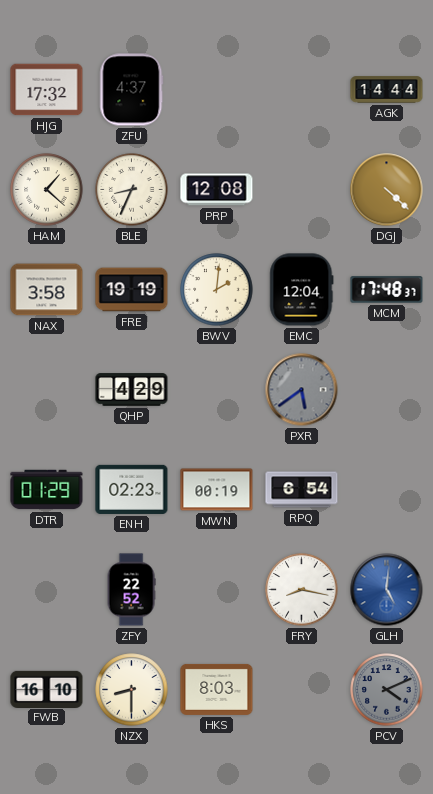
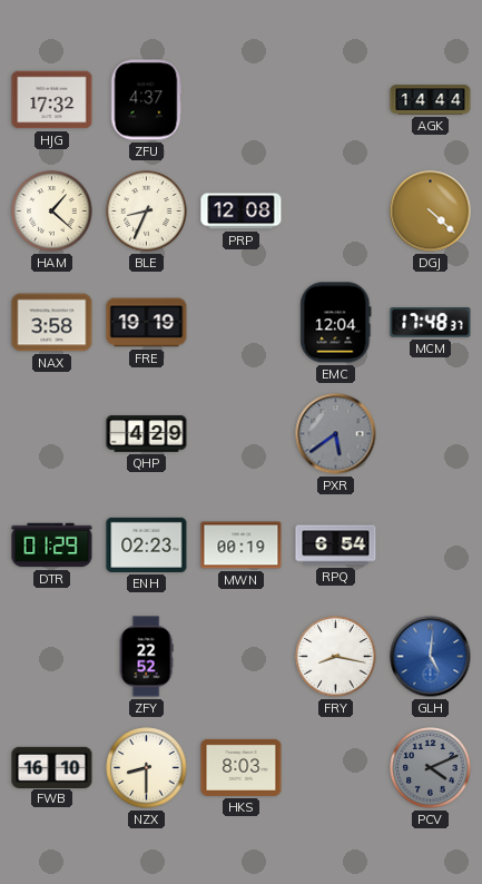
BWV: 2:01 -> none
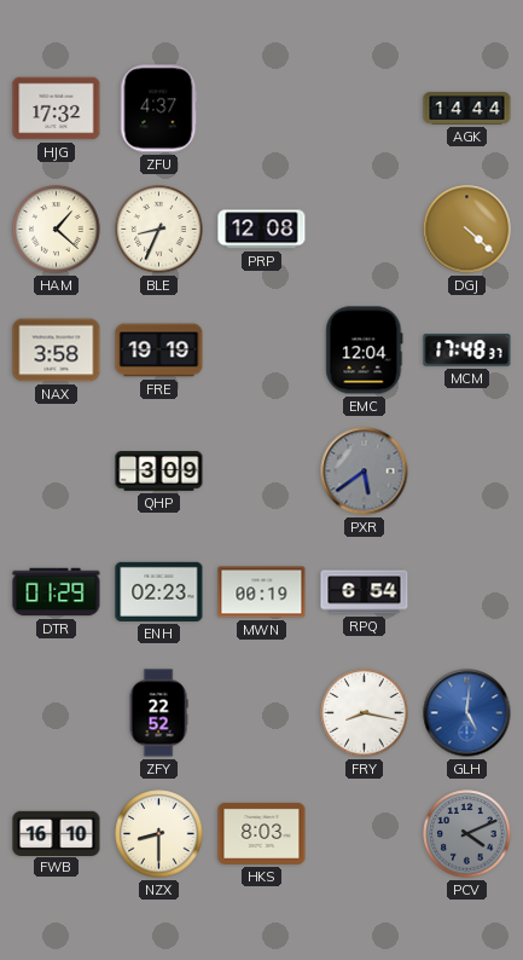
QHP: 4:29 -> 3:09
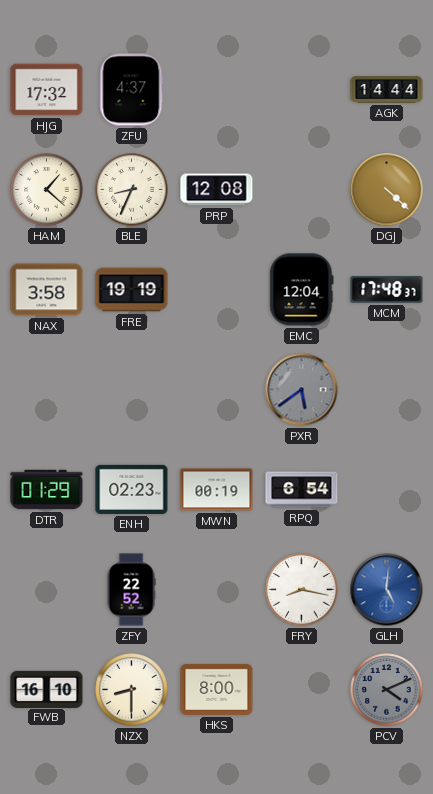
QHP: 3:09 -> none
HKS: 8:03 -> 8:00
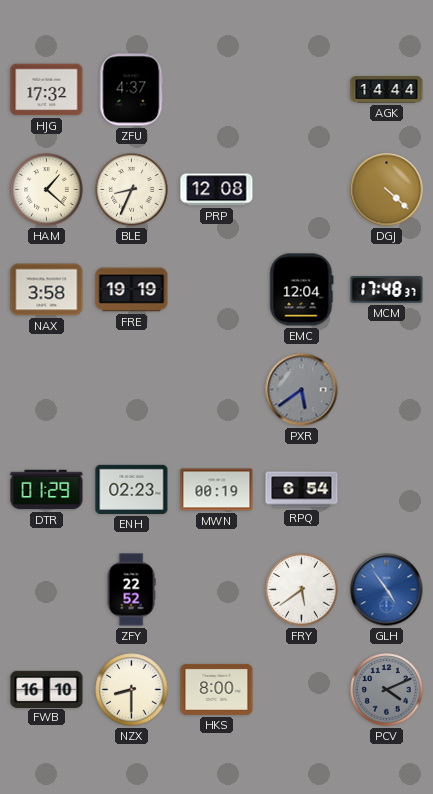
FRY: 8:17 -> 5:39
GLH: 5:01 -> 4:54
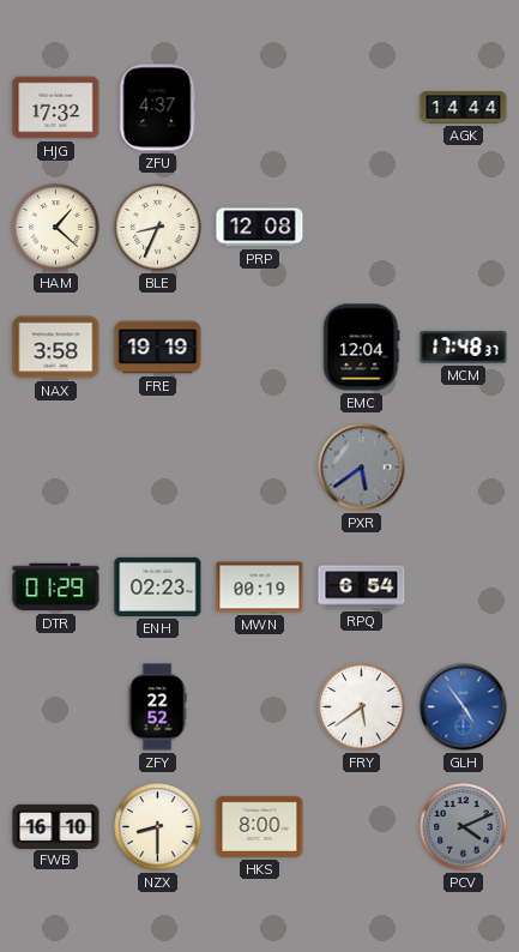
DGJ: 4:22 -> none
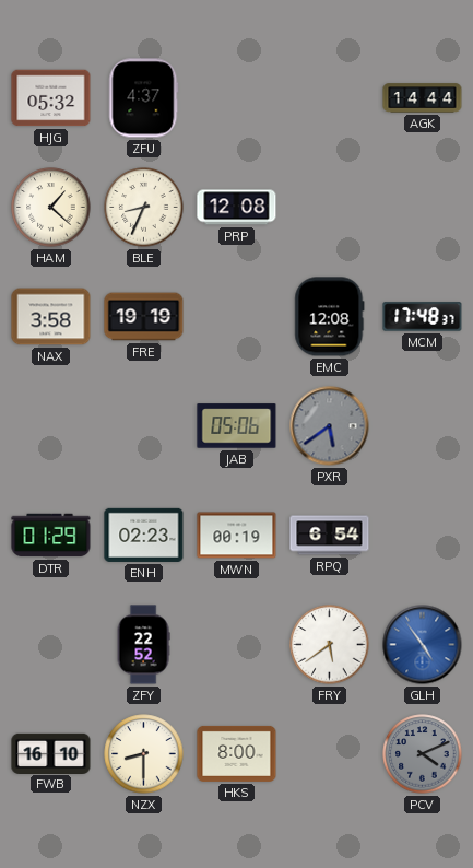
HJG: 17:32 -> 05:32
EMC: 12:04 -> 12:08
JAB: none -> 05:06
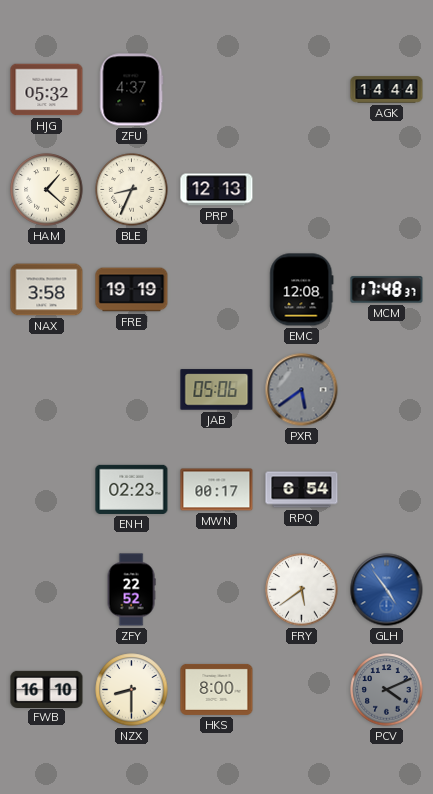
PRP: 12:08 -> 12:13
DTR: 01:29 -> none
MWN: 00:19 -> 00:17
